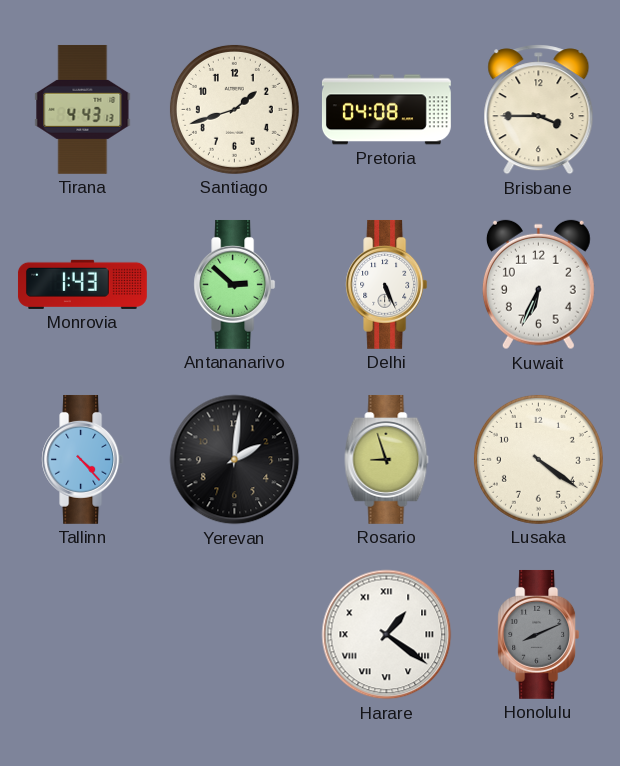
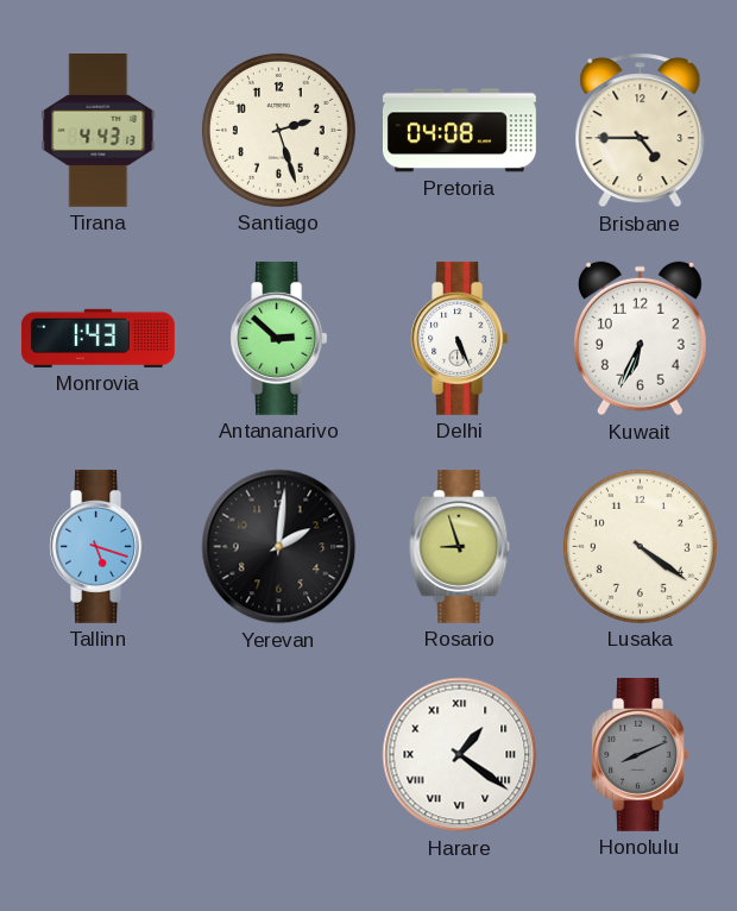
Santiago: 1:42 -> 2:27
Brisbane: 3:45 -> 4:45
Tallinn: 4:23 -> 5:18
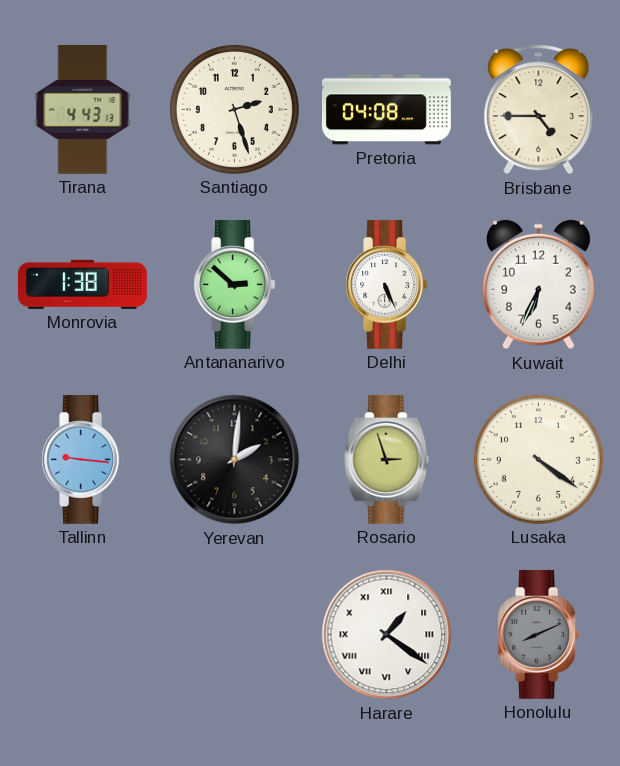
Monrovia: 1:43 -> 1:38
Tallinn: 5:18 -> 9:16
Rosario: 8:57 -> 2:57
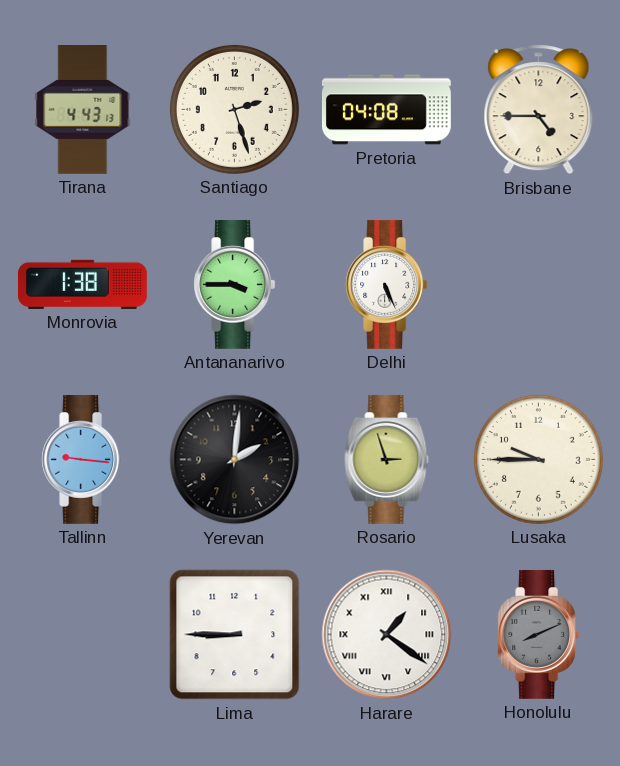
Antananarivo: 2:52 -> 3:45
Kuwait: 6:34 -> none
Lusaka: 4:21 -> 9:45
Lima: none -> 8:45
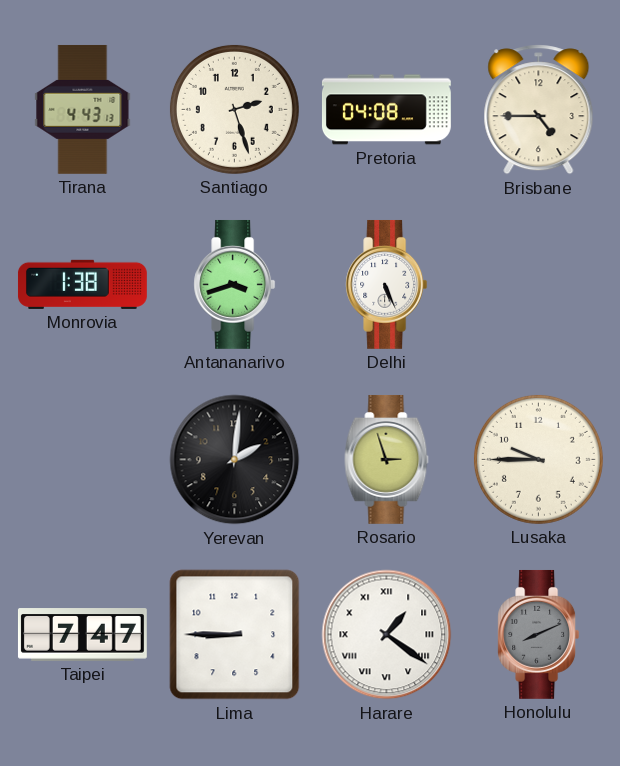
Antananarivo: 3:45 -> 3:42
Tallinn: 9:16 -> none
Taipei: none -> 7:47
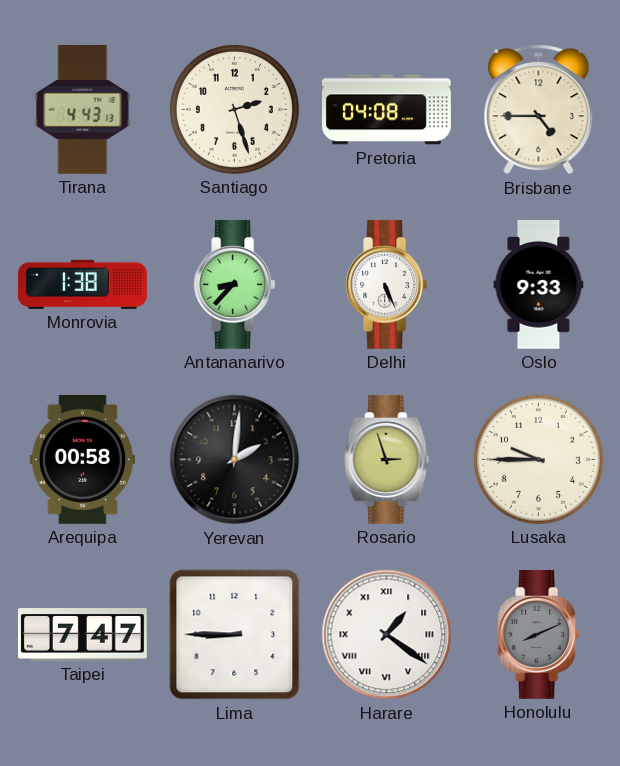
Antananarivo: 3:42 -> 8:37
Oslo: none -> 9:33
Arequipa: none -> 00:58
